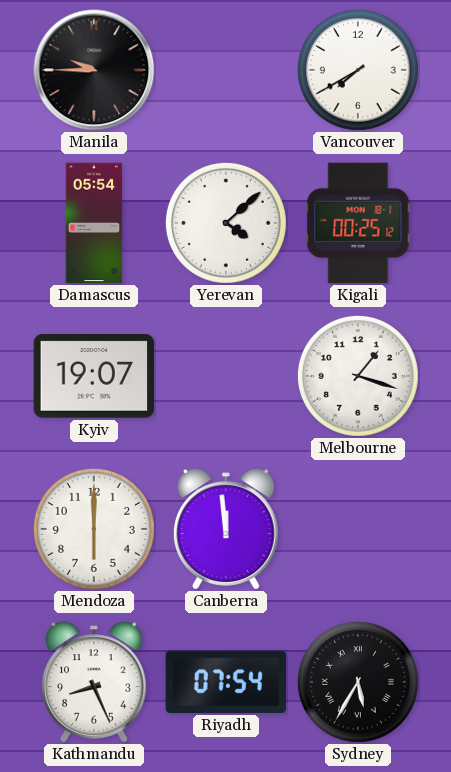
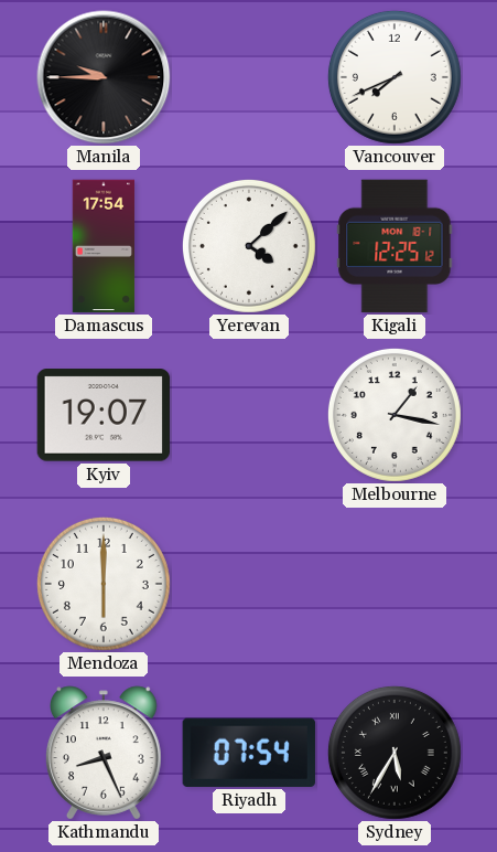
Vancouver: 7:40 -> 7:41
Damascus: 05:54 -> 17:54
Kigali: 00:25 -> 12:25
Melbourne: 1:18 -> 1:17
Canberra: 11:59 -> none
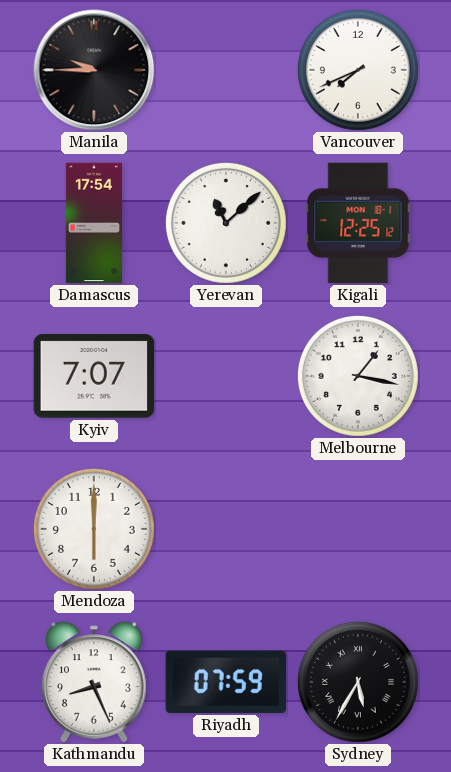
Yerevan: 4:08 -> 11:08
Kyiv: 19:07 -> 7:07
Riyadh: 07:54 -> 07:59
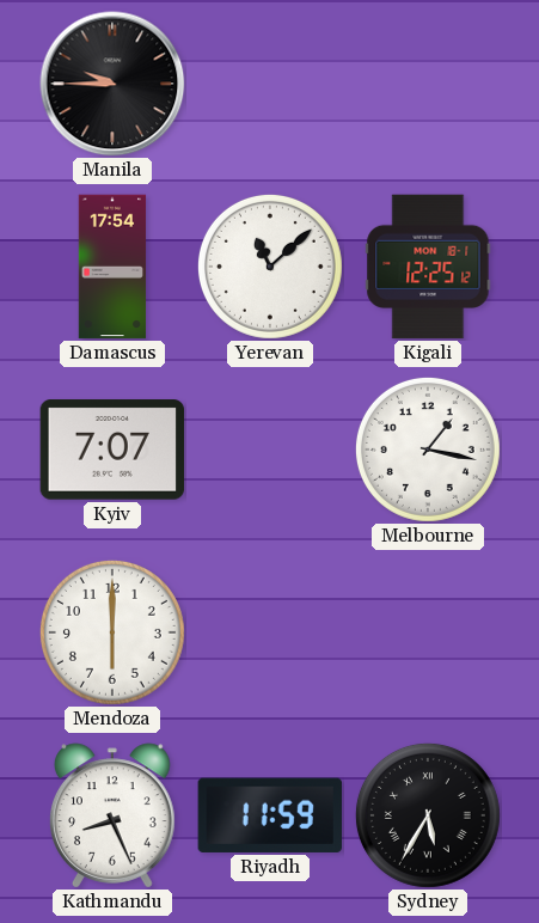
Vancouver: 7:41 -> none
Riyadh: 07:59 -> 11:59
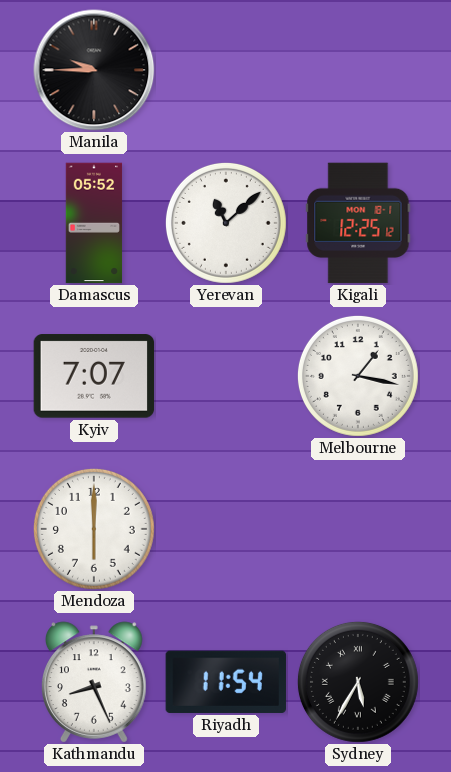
Damascus: 17:54 -> 05:52
Riyadh: 11:59 -> 11:54
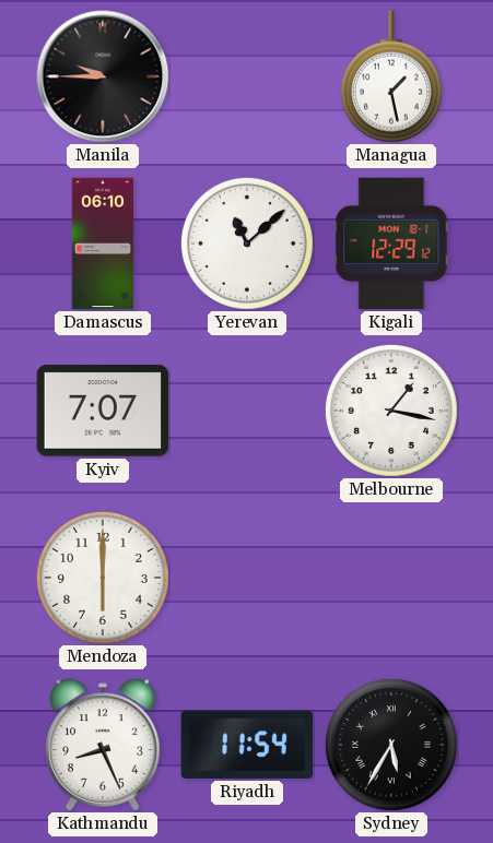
Managua: none -> 1:28
Damascus: 05:52 -> 06:10
Kigali: 12:25 -> 12:29
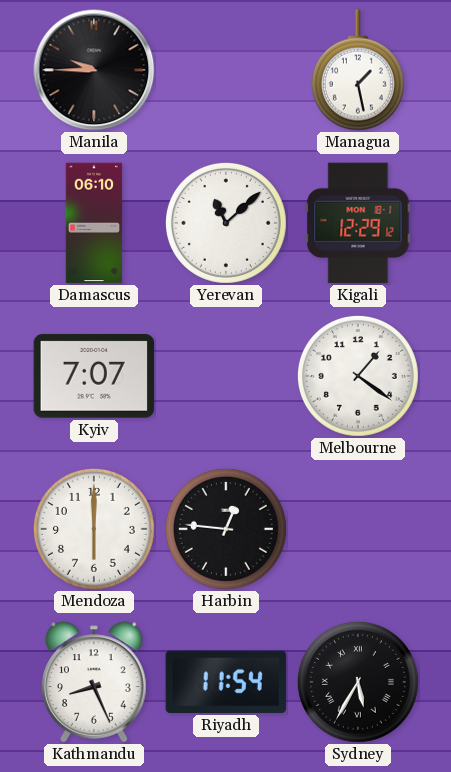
Melbourne: 1:17 -> 1:21
Harbin: none -> 12:46
